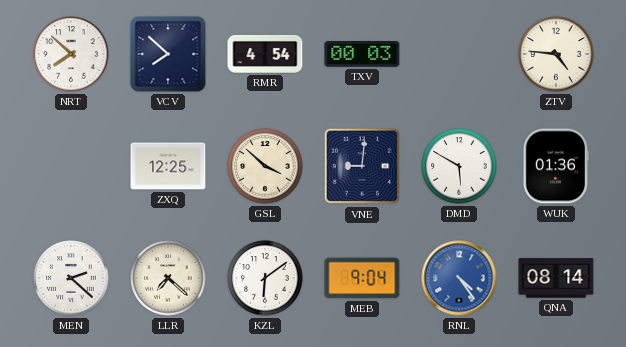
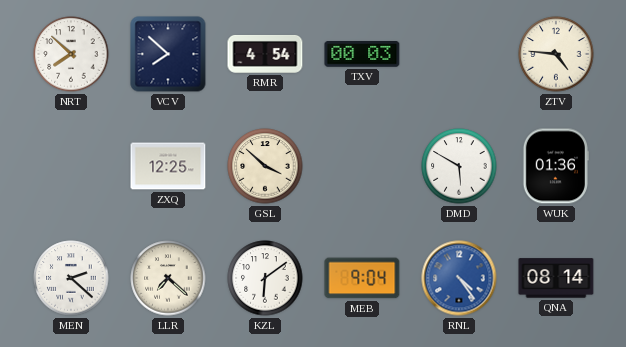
VNE: 9:01 -> none
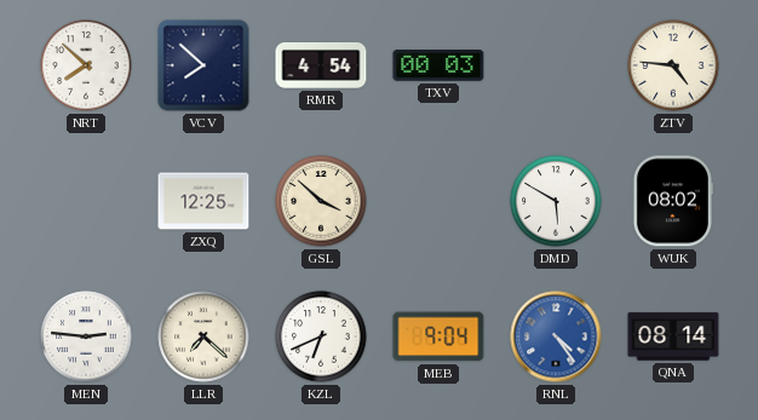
WUK: 01:36 -> 08:02
MEN: 2:22 -> 2:46
KZL: 6:09 -> 6:41
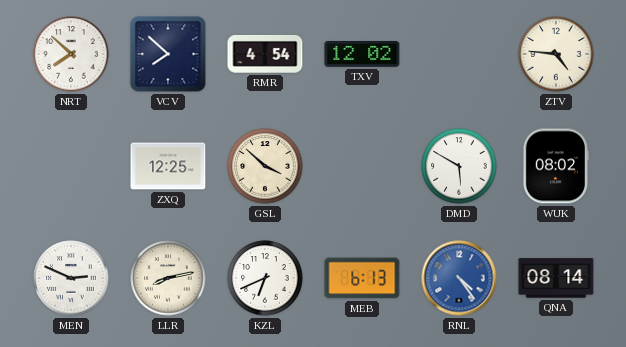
TXV: 00:03 -> 12:02
MEN: 2:46 -> 2:49
LLR: 7:22 -> 8:13
MEB: 9:04 -> 6:13
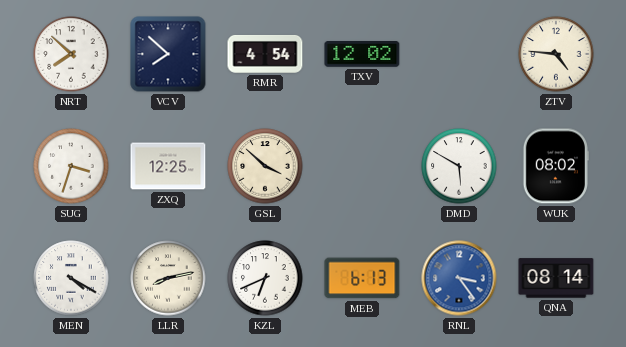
SUG: none -> 3:33
MEN: 2:49 -> 4:20
RNL: 4:24 -> 3:24
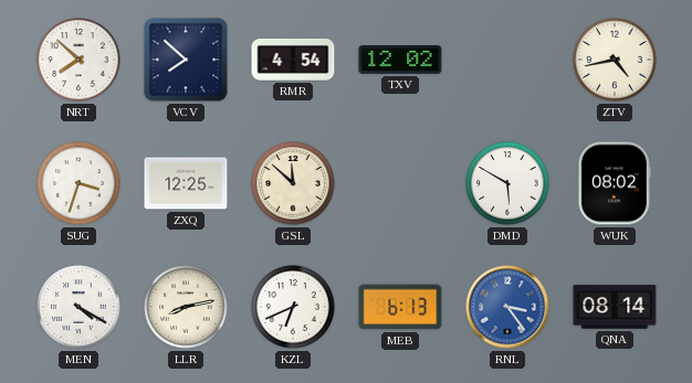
ZTV: 4:46 -> 4:43
GSL: 3:52 -> 11:52
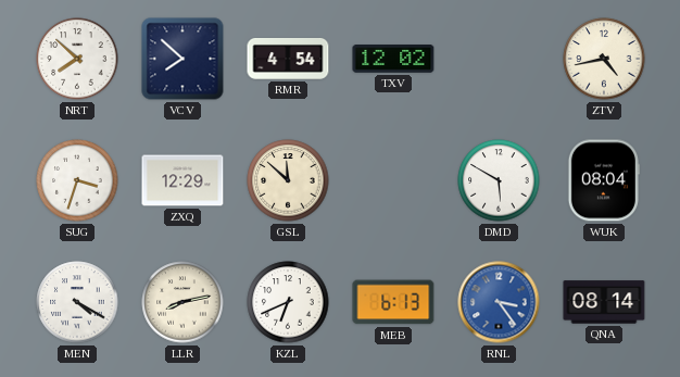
ZXQ: 12:25 -> 12:29
WUK: 08:02 -> 08:04
